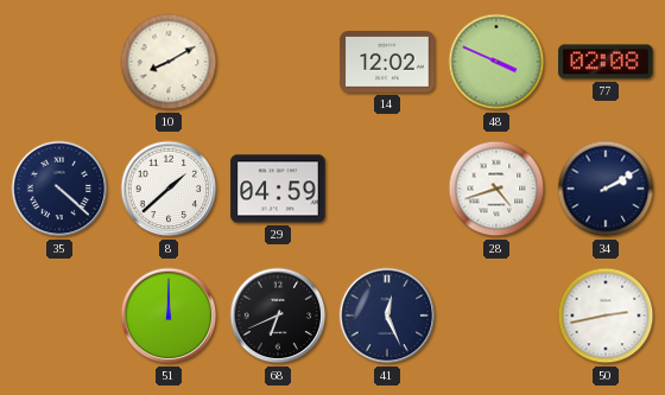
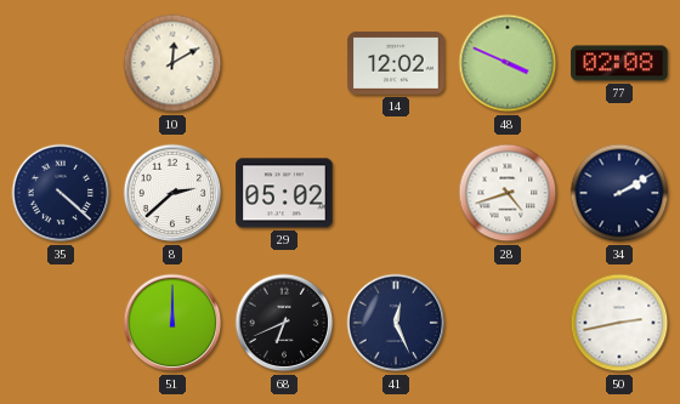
10: 8:10 -> 12:10
8: 1:38 -> 2:38
29: 04:59 -> 05:02
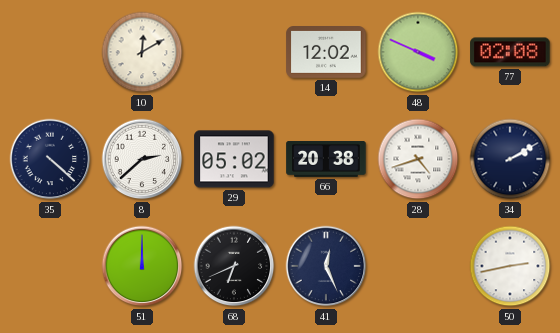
66: none -> 20:38
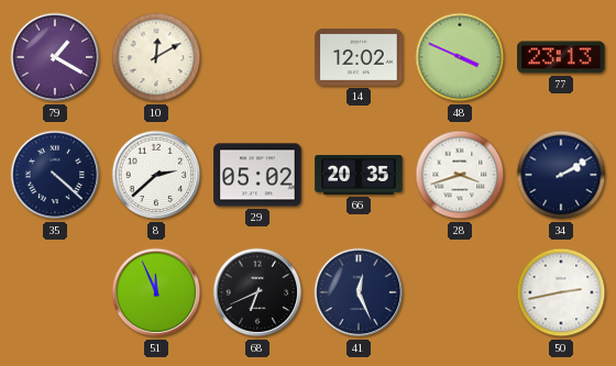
79: none -> 1:20
77: 02:08 -> 23:13
66: 20:38 -> 20:35
28: 4:42 -> 3:42
51: 12:00 -> 11:56
